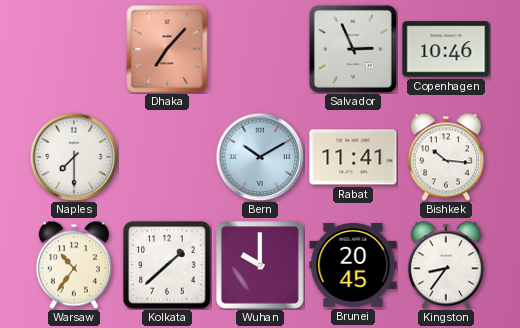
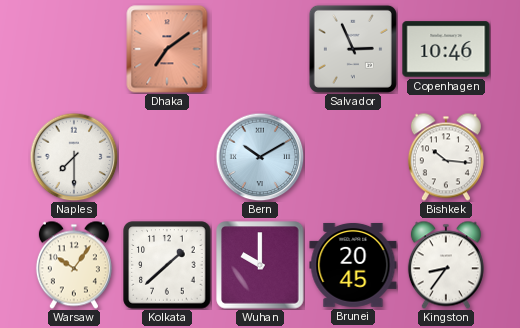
Dhaka: 7:07 -> 7:09
Rabat: 11:41 -> none
Warsaw: 10:36 -> 10:06
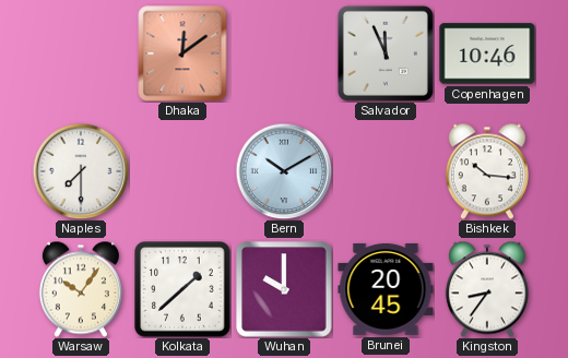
Dhaka: 7:09 -> 12:09
Salvador: 2:56 -> 11:56
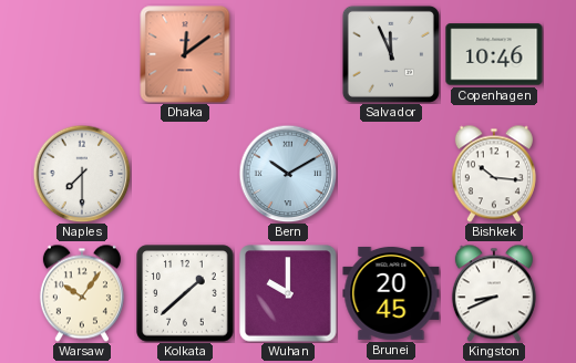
Kingston: 8:36 -> 8:41
